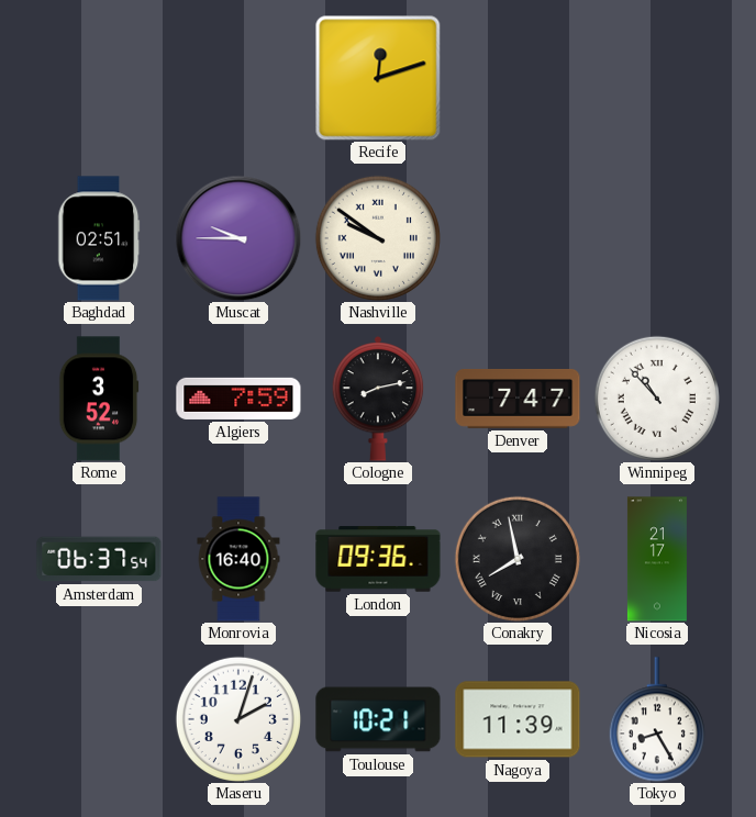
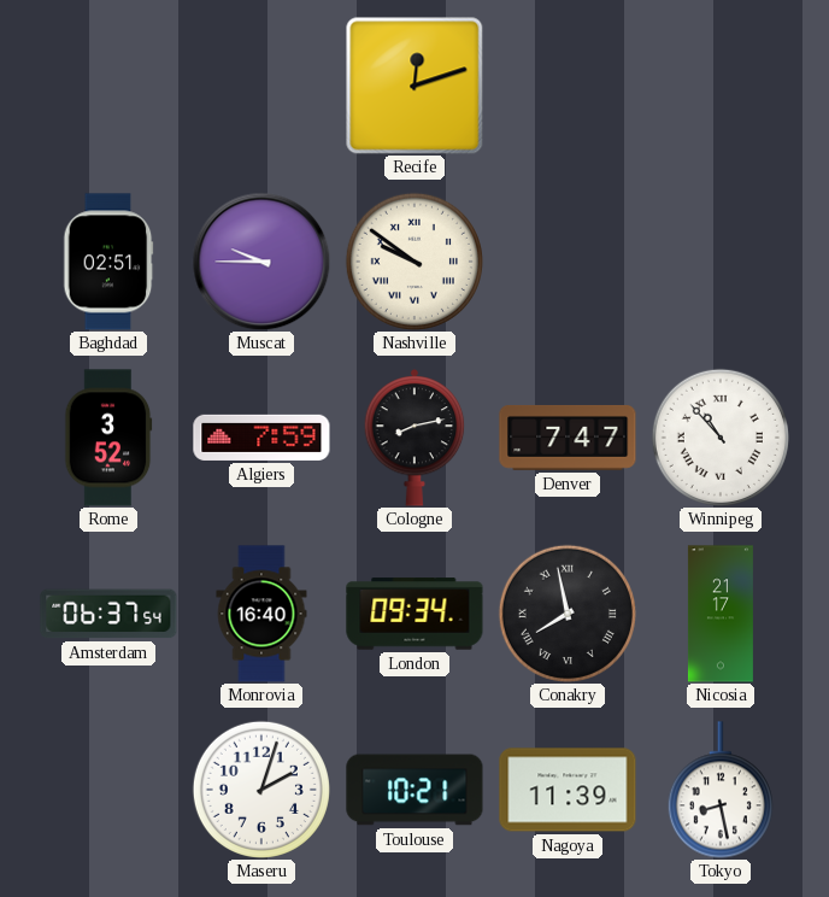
London: 09:36 -> 09:34
Tokyo: 8:25 -> 8:28
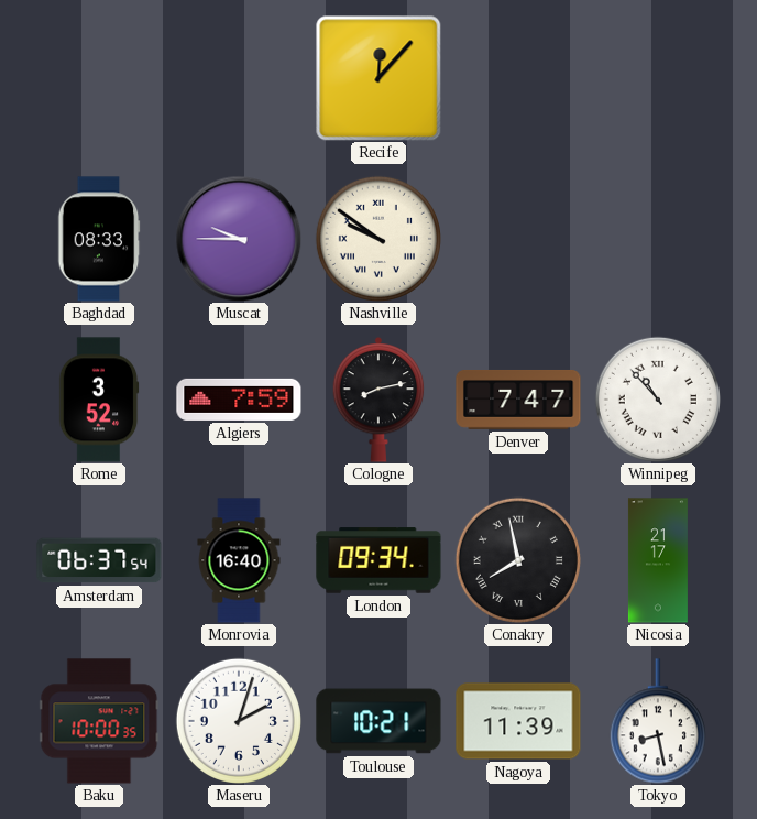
Recife: 12:12 -> 12:07
Baghdad: 02:51 -> 08:33
Baku: none -> 10:00
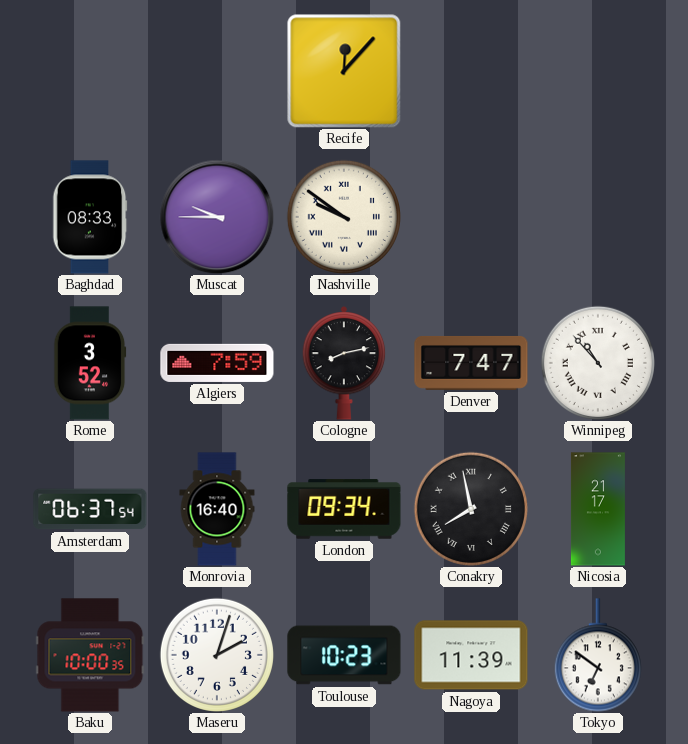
Toulouse: 10:21 -> 10:23
Tokyo: 8:28 -> 6:51
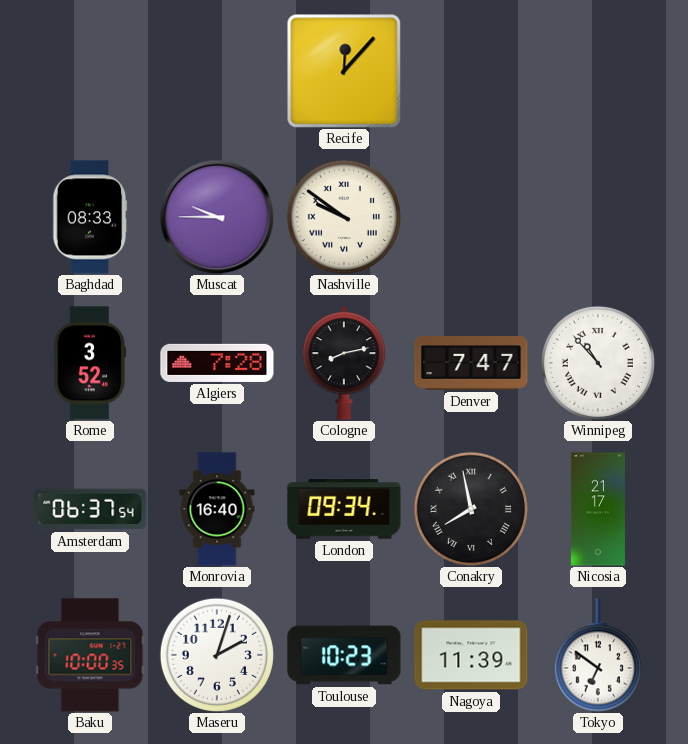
Algiers: 7:59 -> 7:28
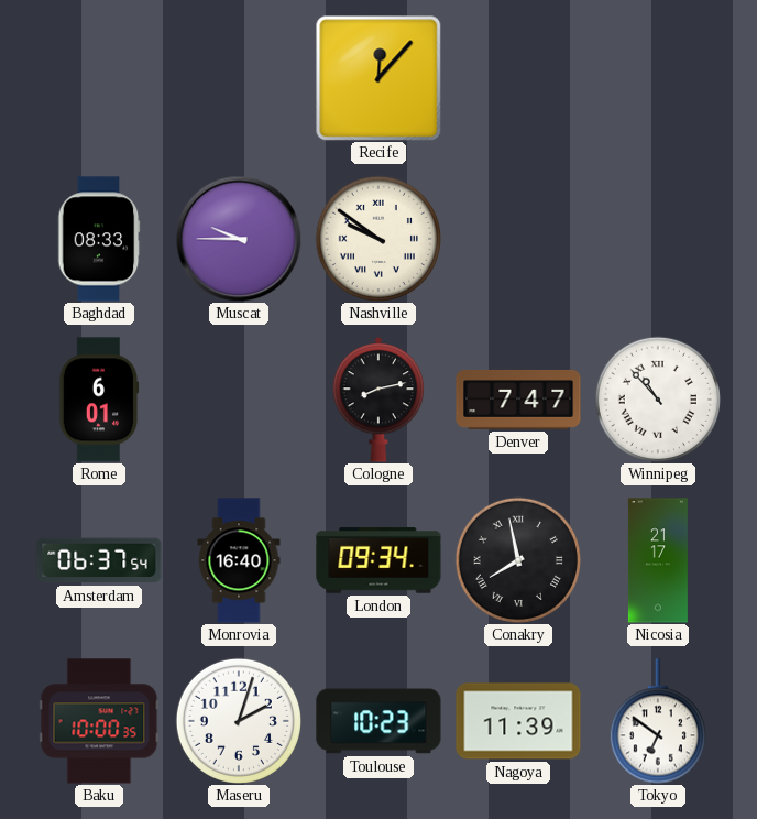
Rome: 3:52 -> 6:01
Algiers: 7:28 -> none
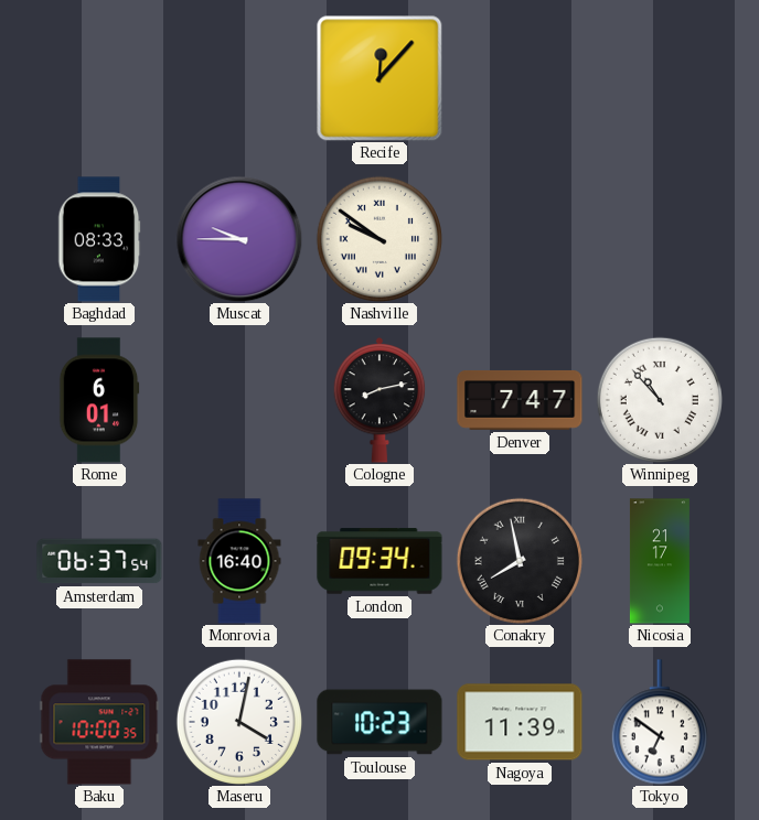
Maseru: 2:03 -> 4:02
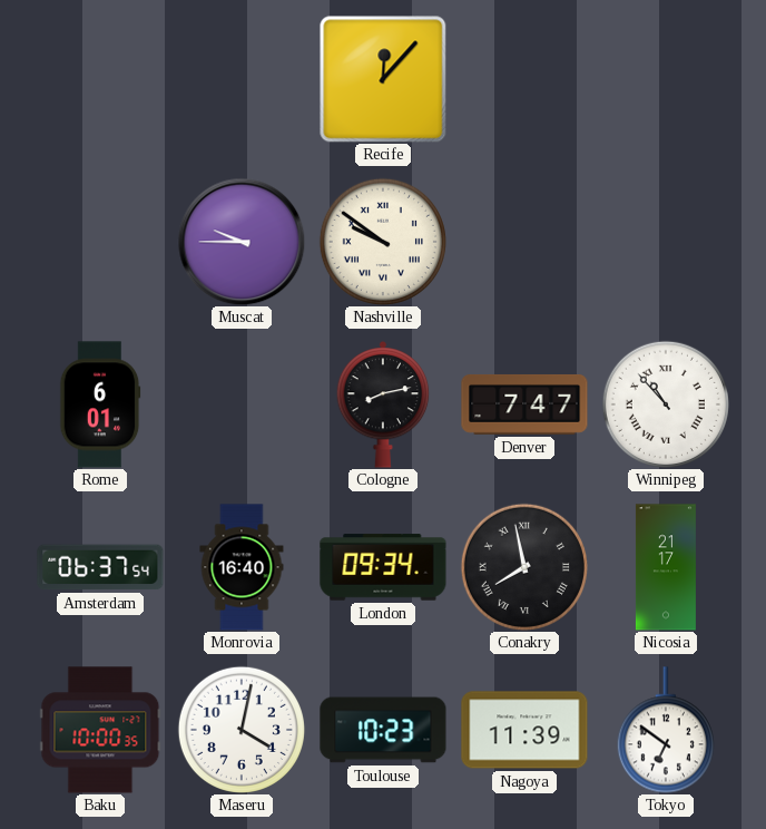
Baghdad: 08:33 -> none
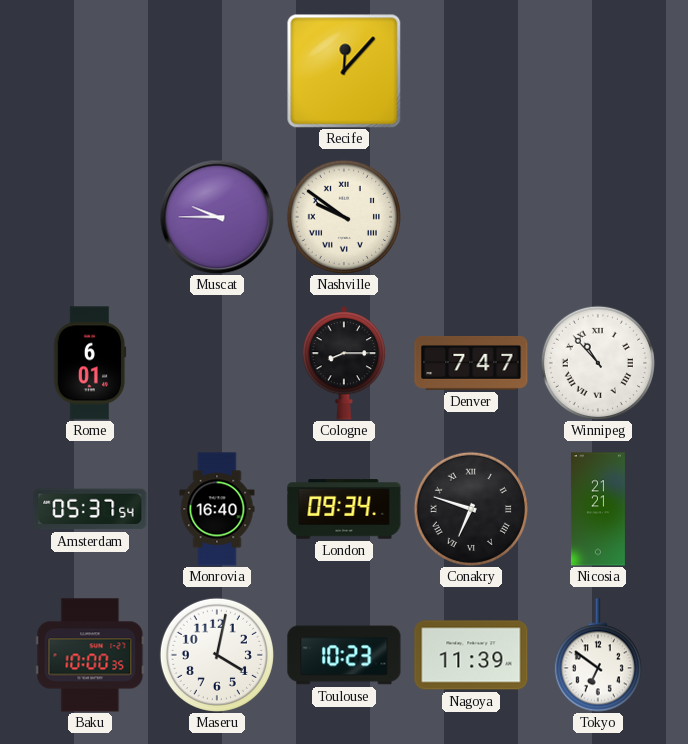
Cologne: 8:13 -> 8:15
Amsterdam: 06:37 -> 05:37
Conakry: 7:58 -> 6:48
Nicosia: 21:17 -> 21:21
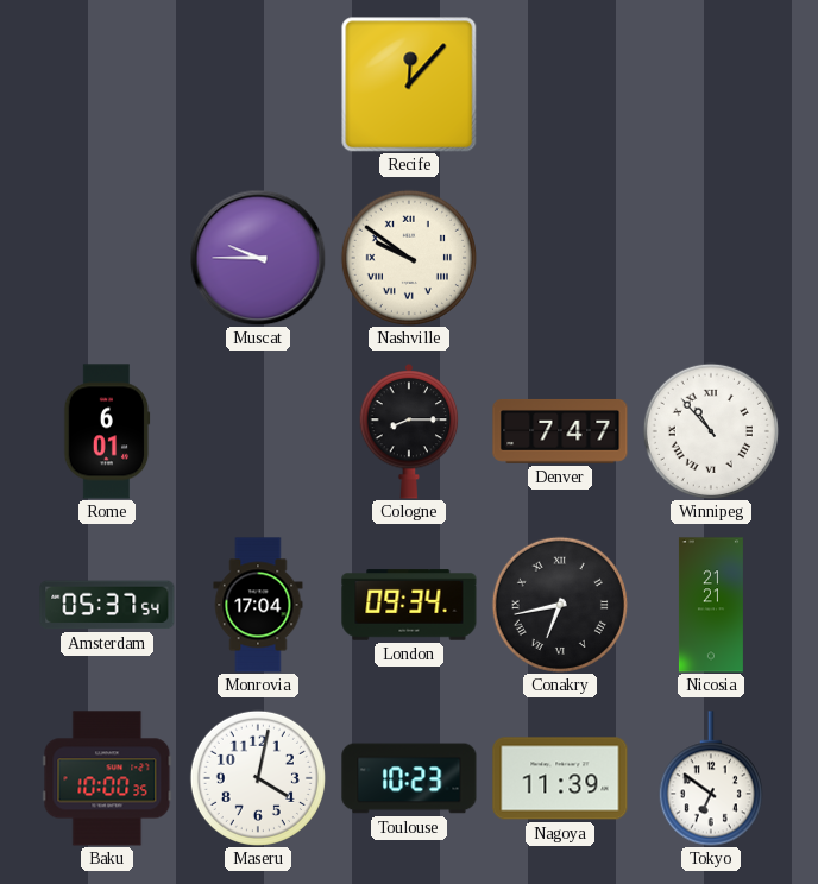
Monrovia: 16:40 -> 17:04
Conakry: 6:48 -> 6:43
